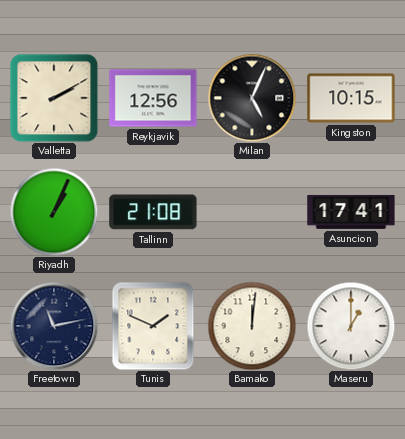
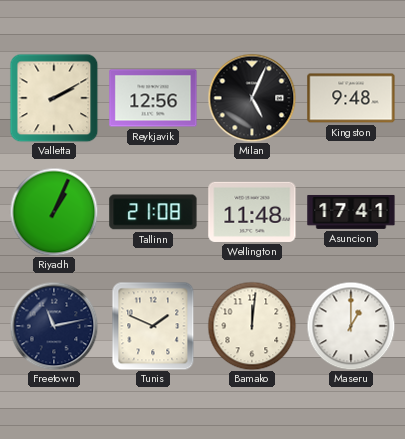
Kingston: 10:15 -> 9:48
Wellington: none -> 11:48
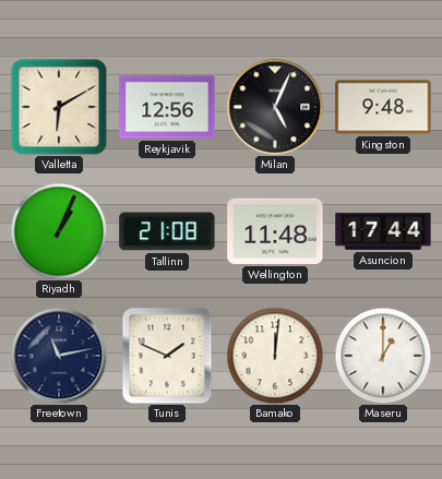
Valletta: 2:10 -> 6:10
Asuncion: 17:41 -> 17:44
